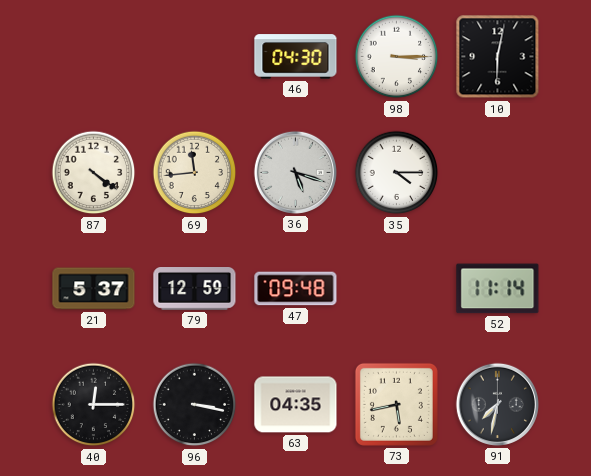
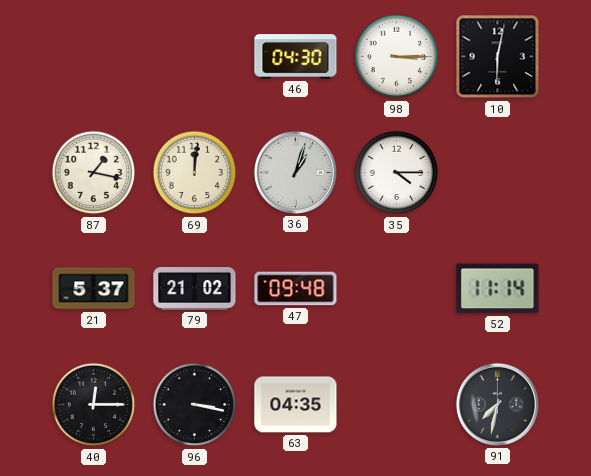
87: 4:21 -> 1:17
69: 11:44 -> 12:01
36: 5:18 -> 1:03
79: 12:59 -> 21:02
73: 5:43 -> none
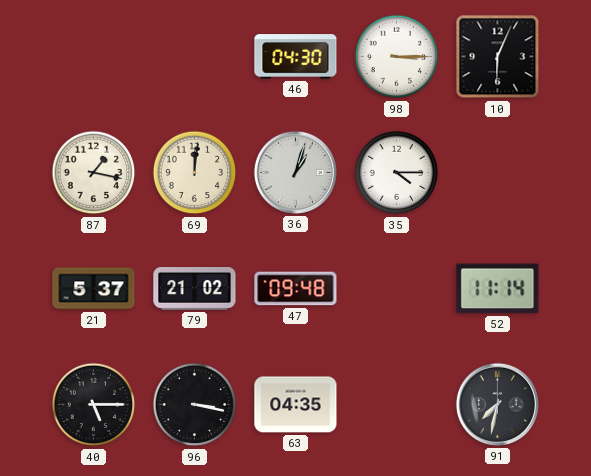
10: 6:02 -> 6:04
40: 12:15 -> 5:15
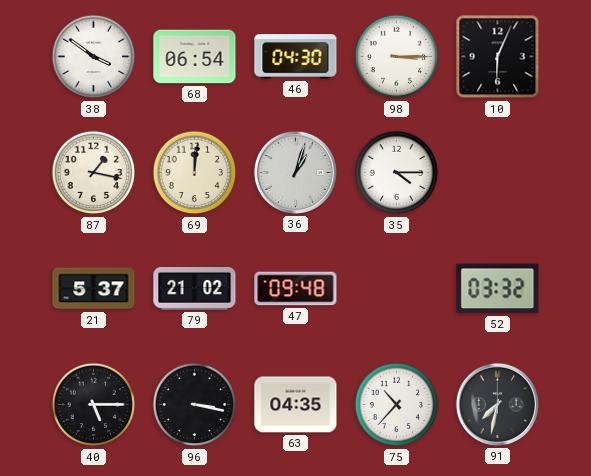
38: none -> 3:51
68: none -> 06:54
52: 11:14 -> 03:32
75: none -> 10:37
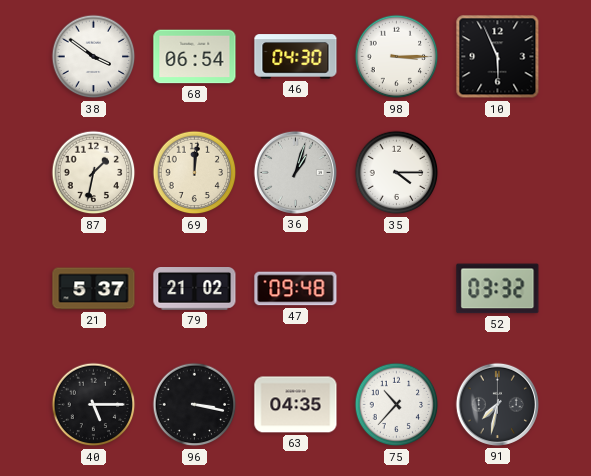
10: 6:04 -> 5:56
87: 1:17 -> 1:32
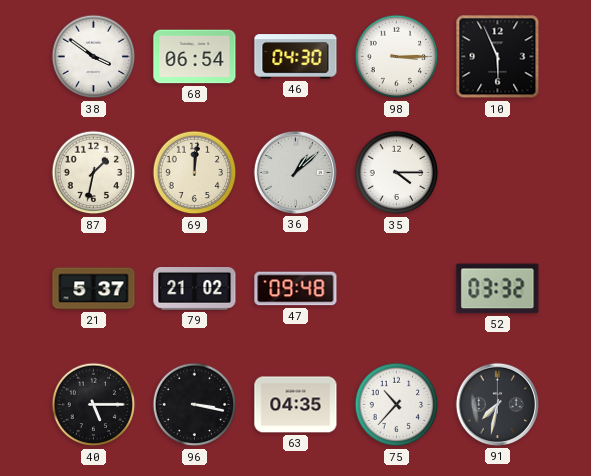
36: 1:03 -> 1:08
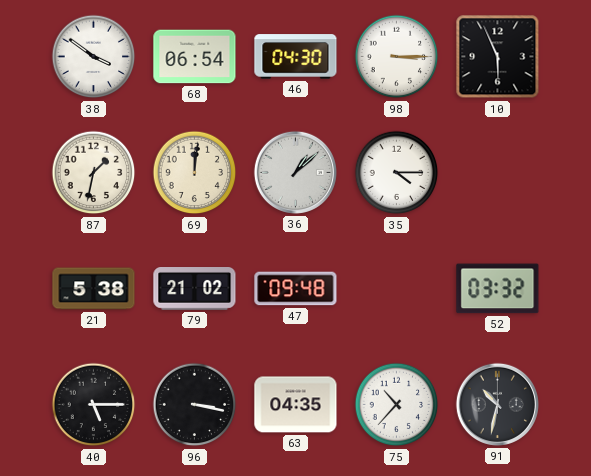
21: 5:37 -> 5:38
91: 7:32 -> 10:32
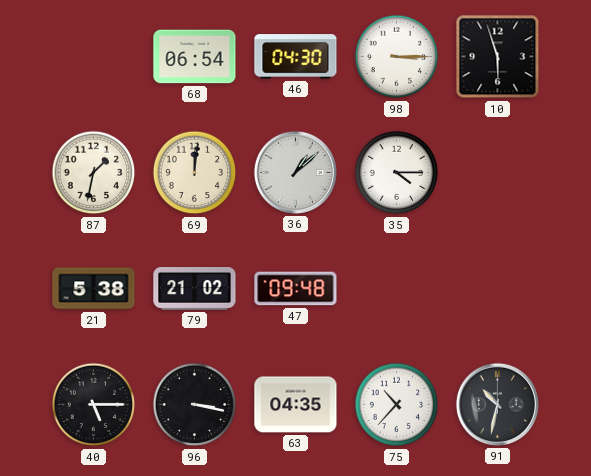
38: 3:51 -> none
10: 5:56 -> 5:57
52: 03:32 -> none
